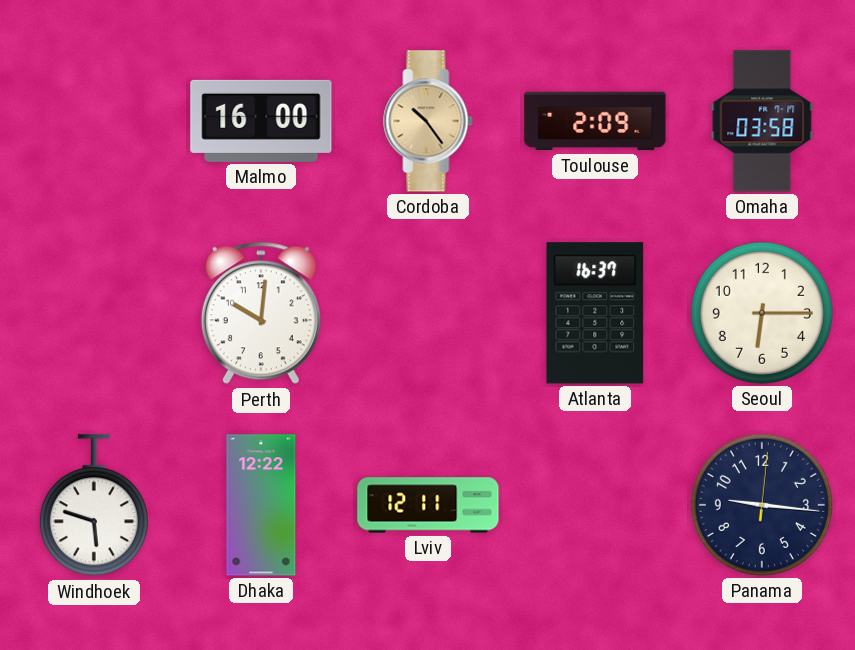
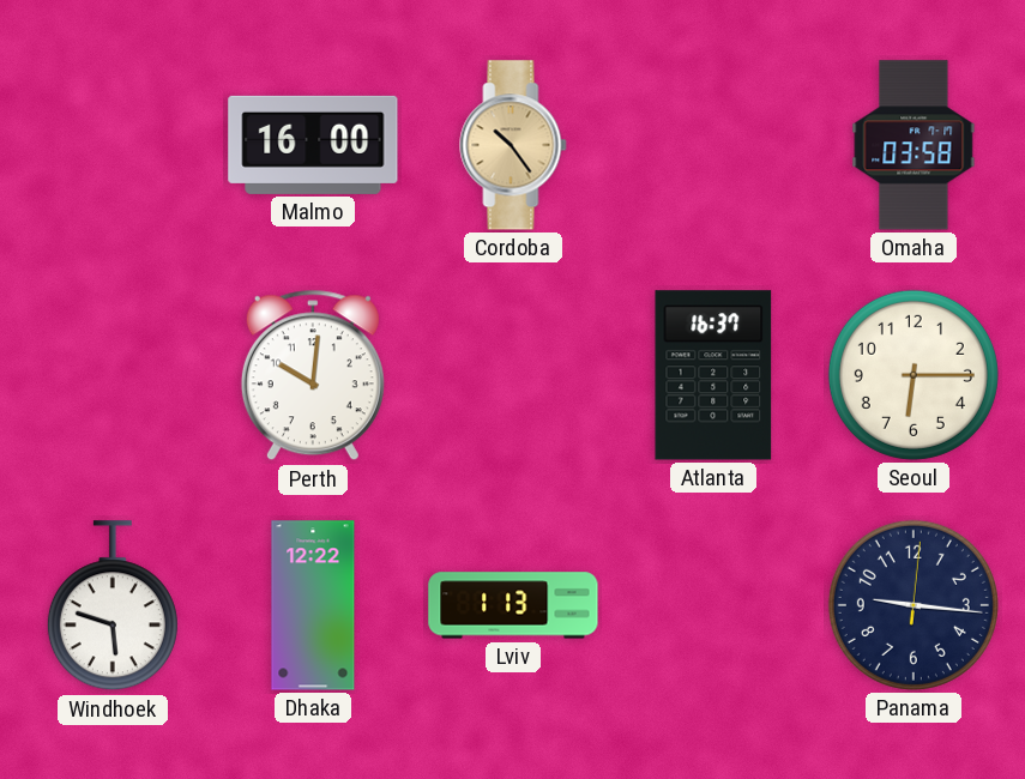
Toulouse: 2:09 -> none
Lviv: 12:11 -> 1:13
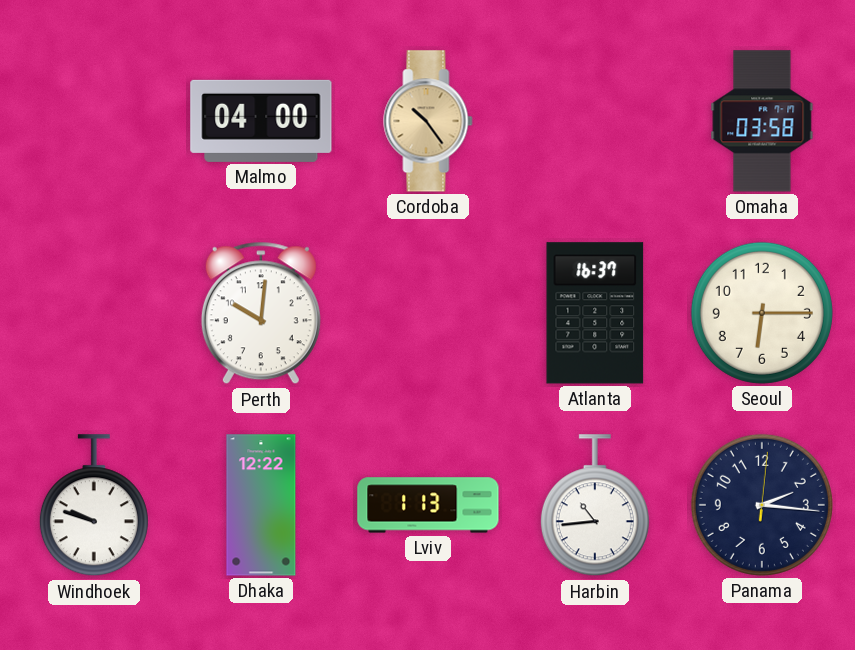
Malmo: 16:00 -> 04:00
Windhoek: 5:48 -> 9:48
Harbin: none -> 10:44
Panama: 9:16 -> 2:16
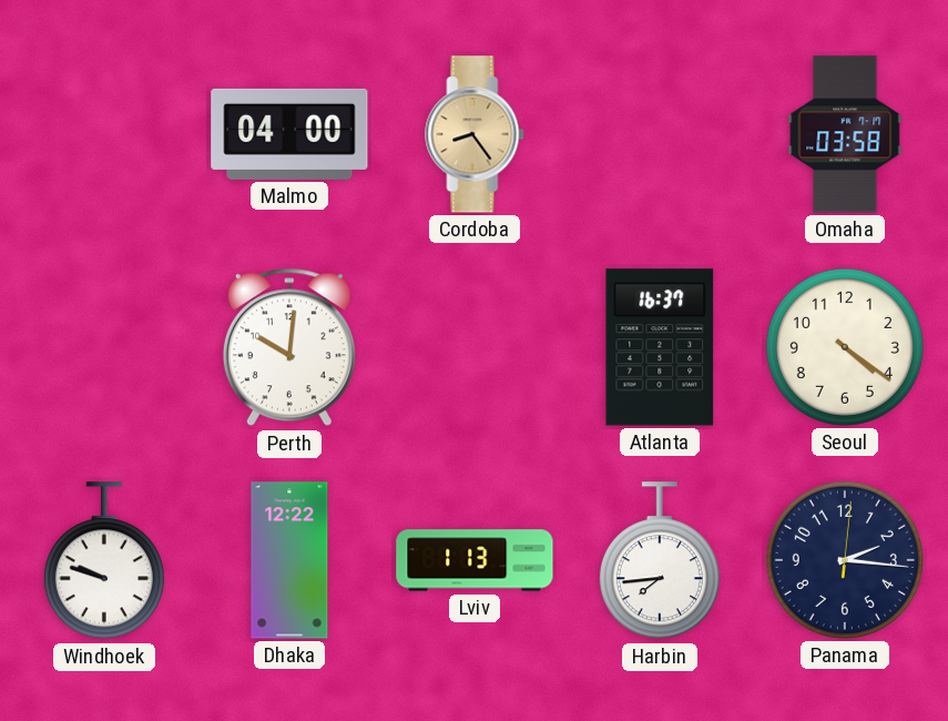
Cordoba: 10:24 -> 8:24
Seoul: 6:15 -> 4:21
Harbin: 10:44 -> 7:44
